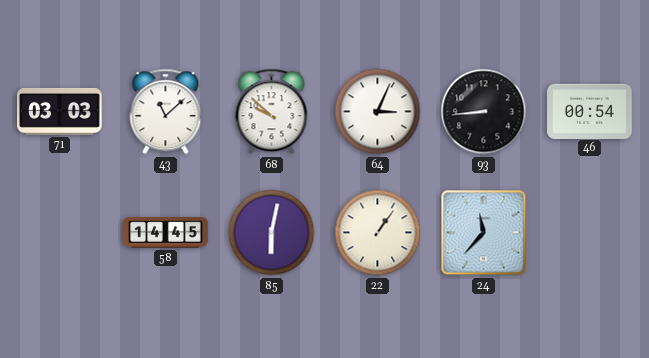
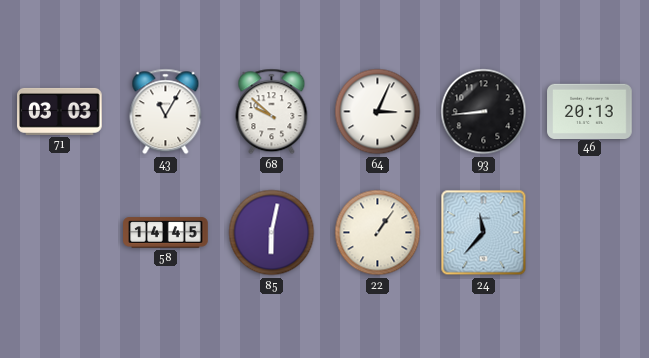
43: 11:08 -> 11:05
46: 00:54 -> 20:13
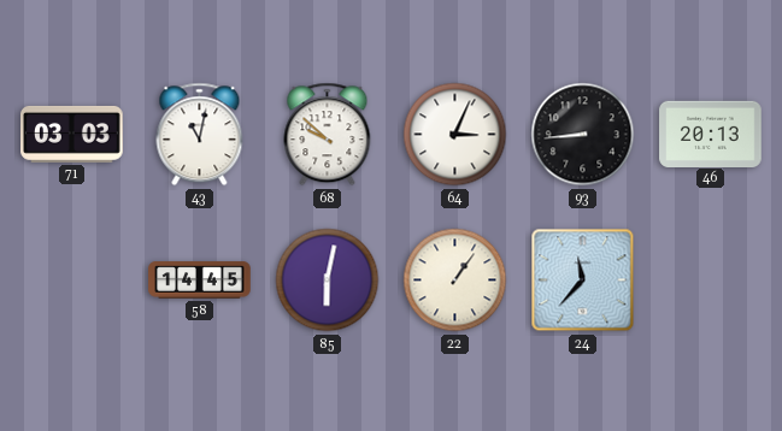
43: 11:05 -> 11:02
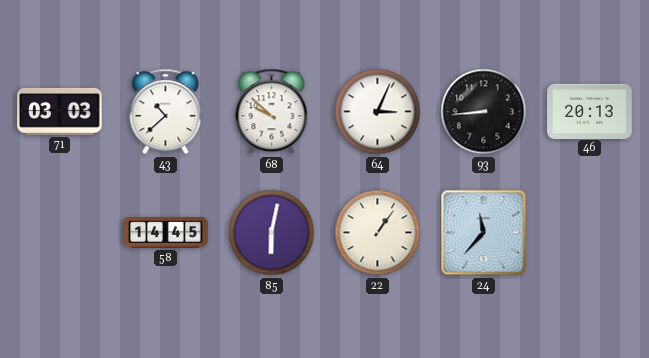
43: 11:02 -> 10:38
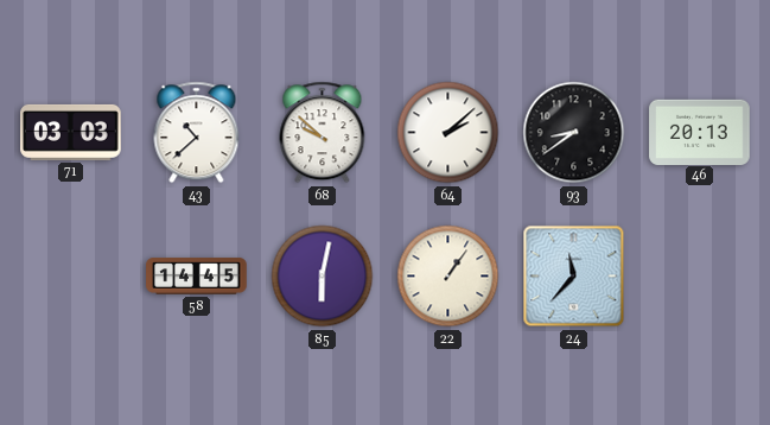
64: 3:04 -> 2:08
93: 8:44 -> 8:39
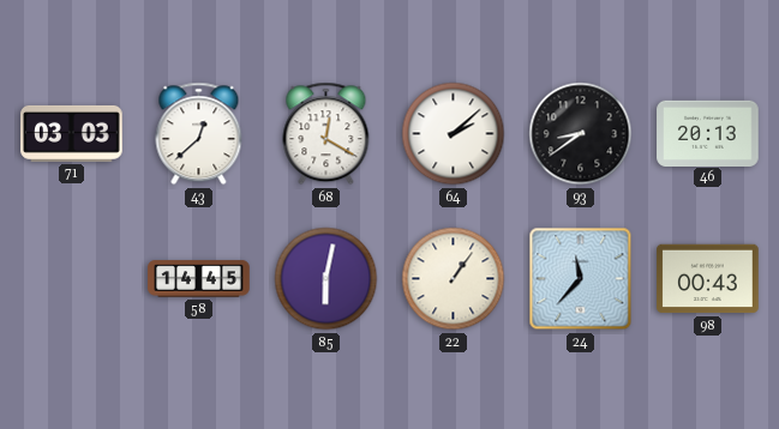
43: 10:38 -> 12:38
68: 9:52 -> 12:20
98: none -> 00:43
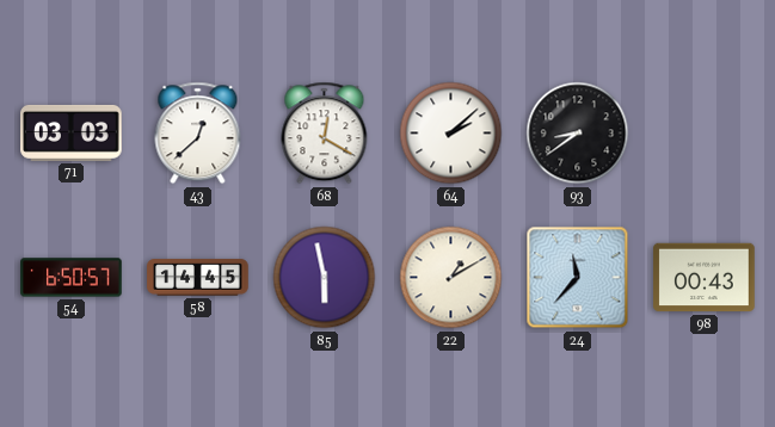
46: 20:13 -> none
54: none -> 6:50
85: 6:02 -> 5:58
22: 1:06 -> 1:10
